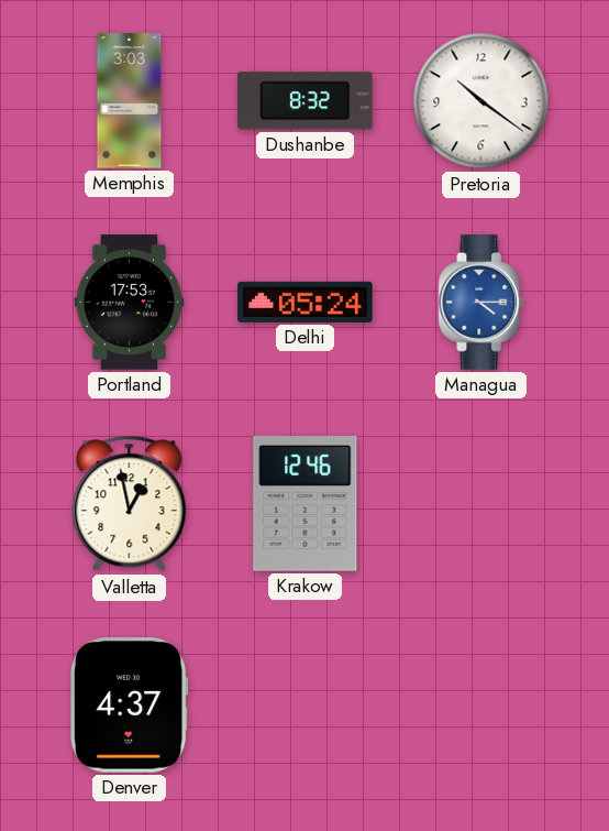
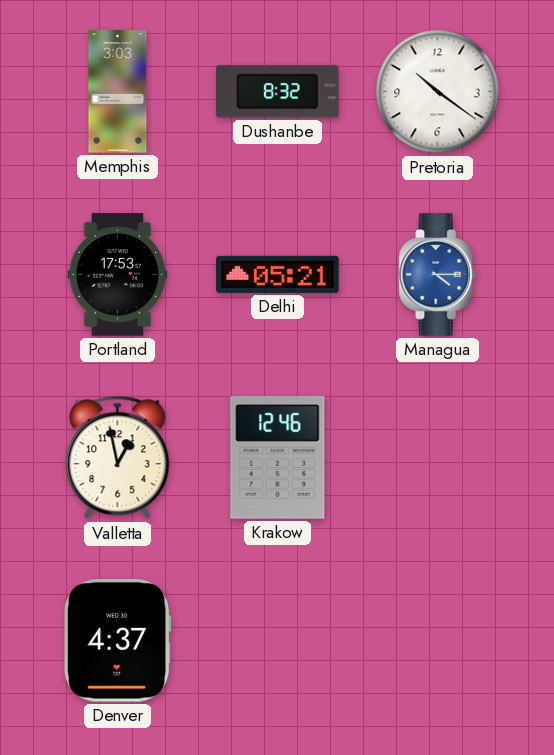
Delhi: 05:24 -> 05:21
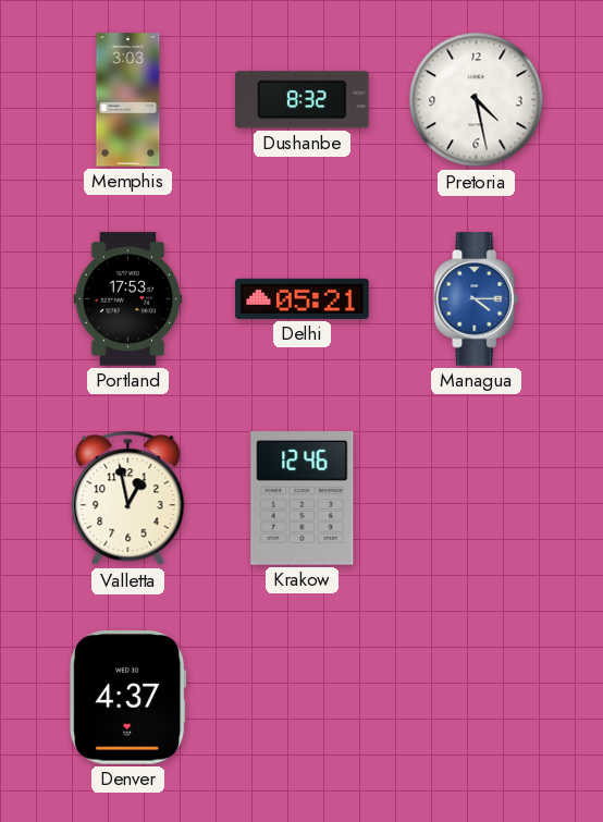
Pretoria: 10:21 -> 4:28
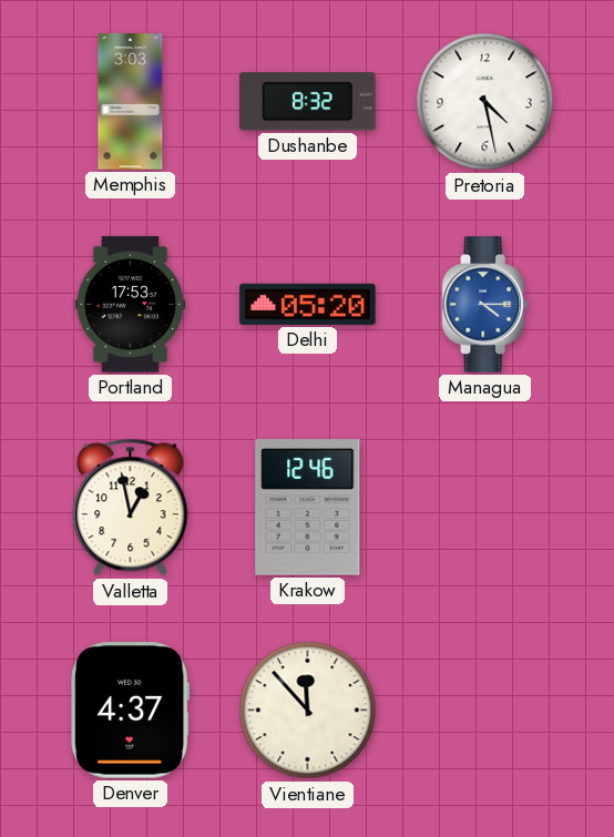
Delhi: 05:21 -> 05:20
Vientiane: none -> 11:53
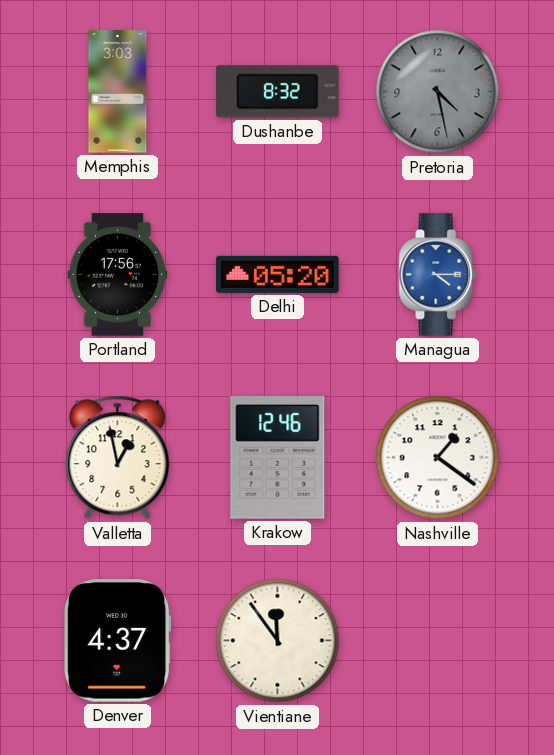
Pretoria dial: white -> grey
Portland: 17:53 -> 17:56
Nashville: none -> 1:21
Vientiane: 11:53 -> 11:54
